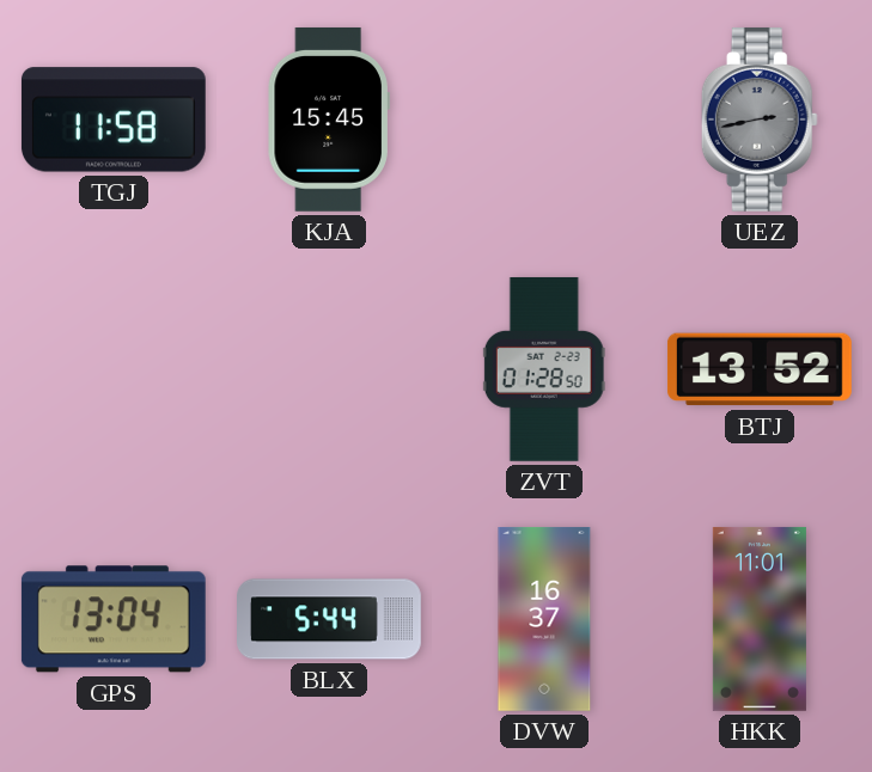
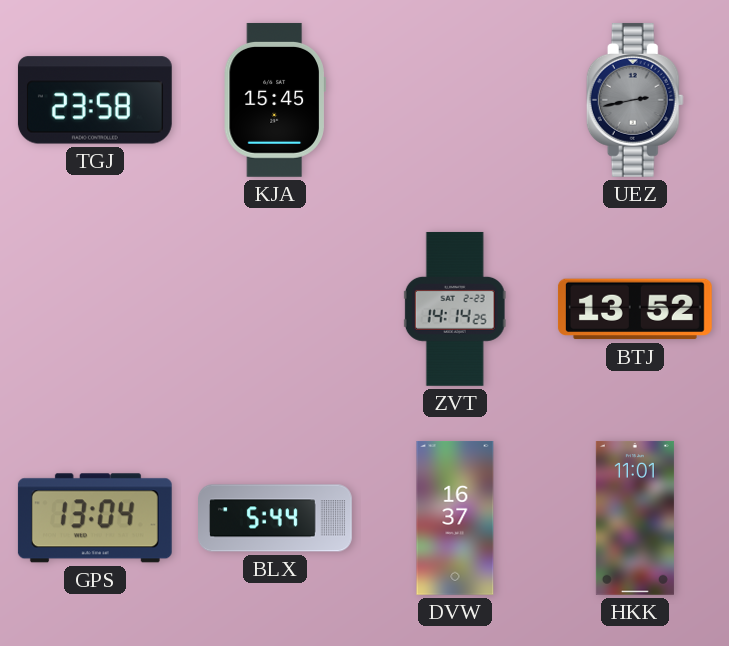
TGJ: 11:58 -> 23:58
ZVT: 01:28 -> 14:14
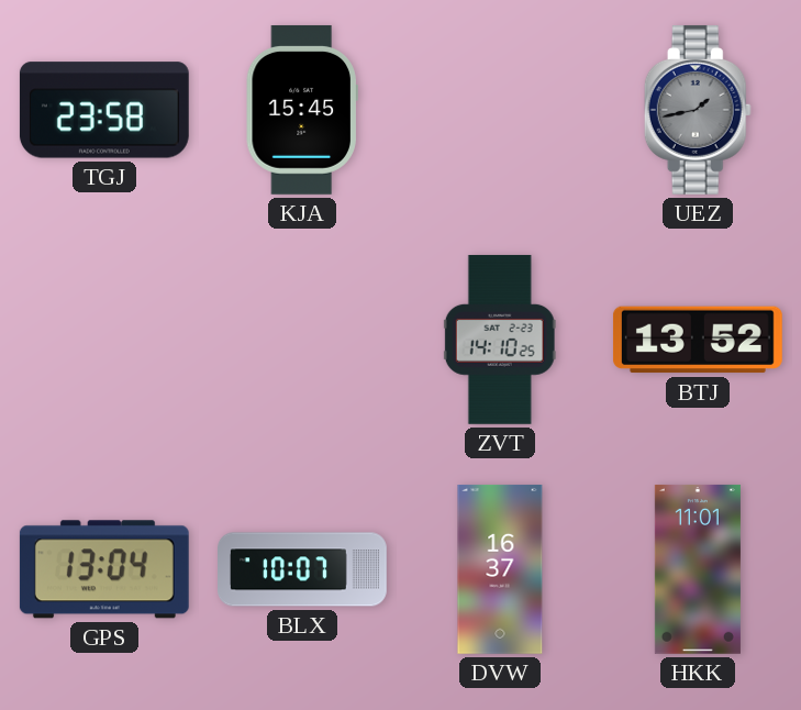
UEZ: 2:43 -> 1:43
ZVT: 14:14 -> 14:10
BLX: 5:44 -> 10:07
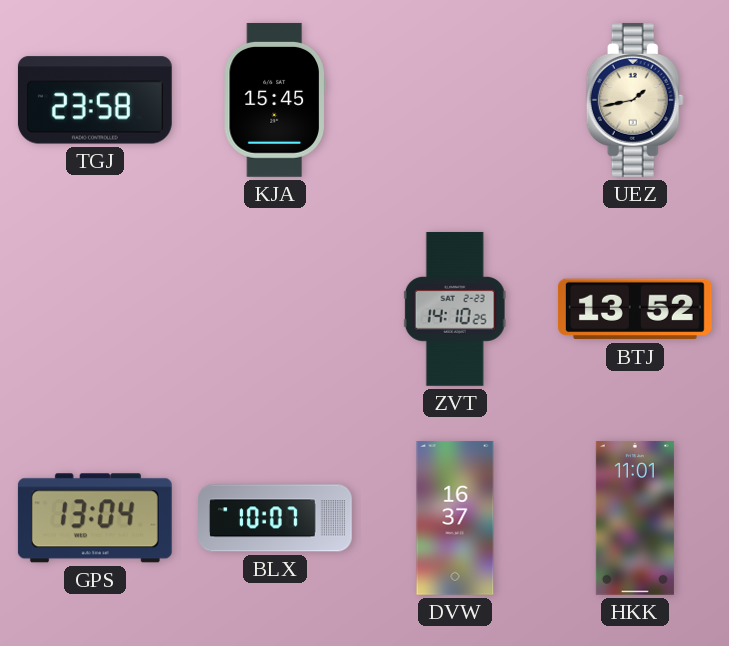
UEZ dial: grey -> cream
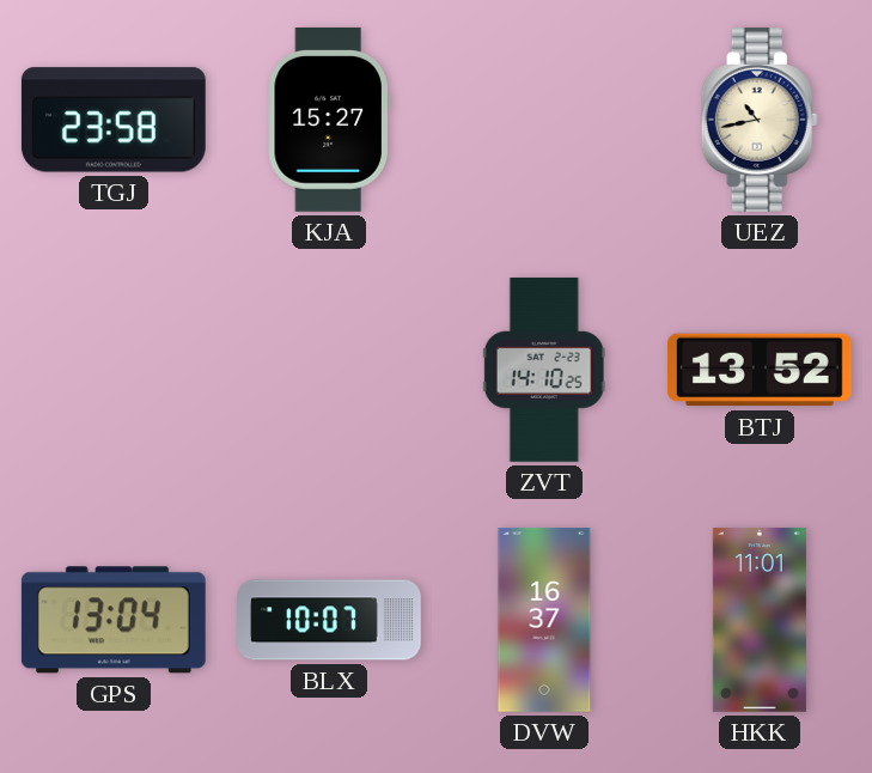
KJA: 15:45 -> 15:27
UEZ: 1:43 -> 10:43
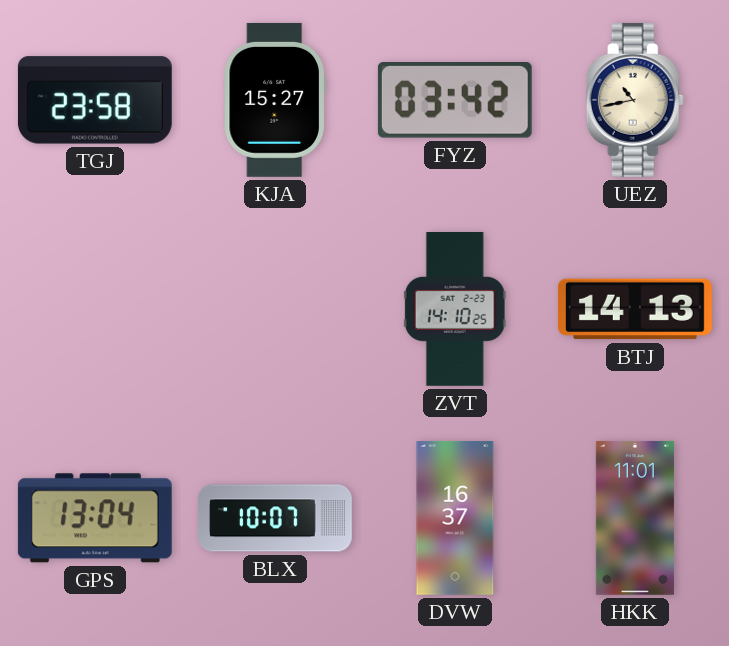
FYZ: none -> 03:42
BTJ: 13:52 -> 14:13
